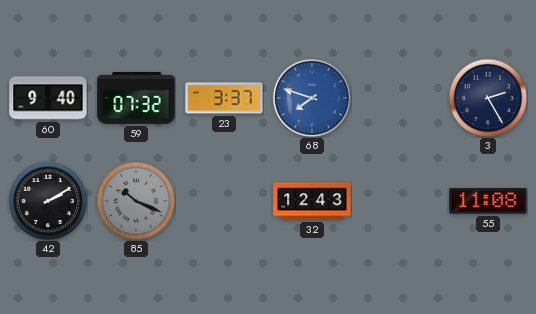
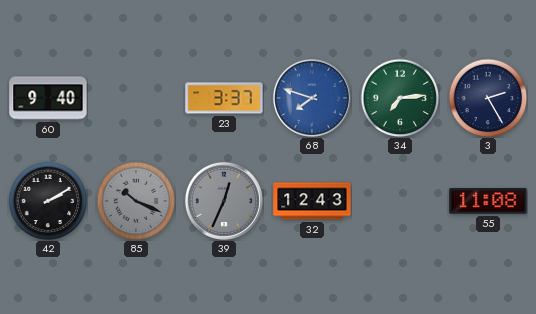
59: 07:32 -> none
34: none -> 7:14
39: none -> 12:34
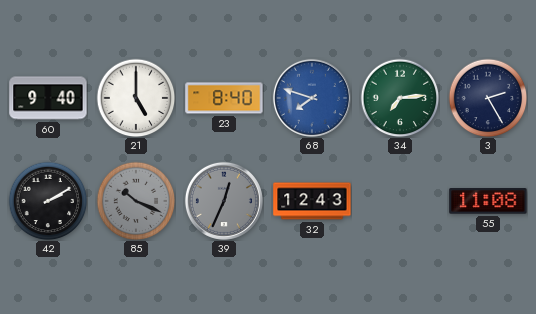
21: none -> 5:00
23: 3:37 -> 8:40
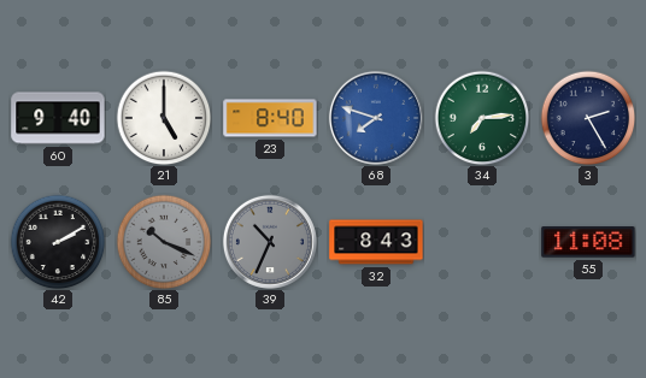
39: 12:34 -> 10:34
32: 12:43 -> 8:43
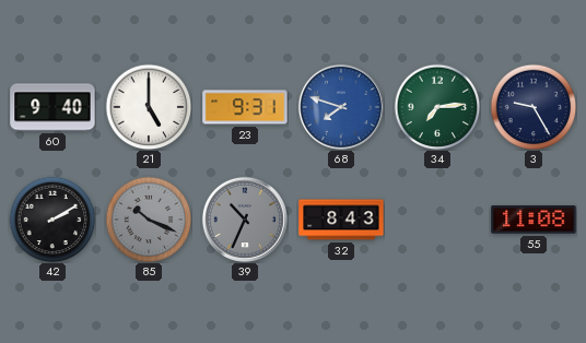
23: 8:40 -> 9:31
3: 2:25 -> 9:25
